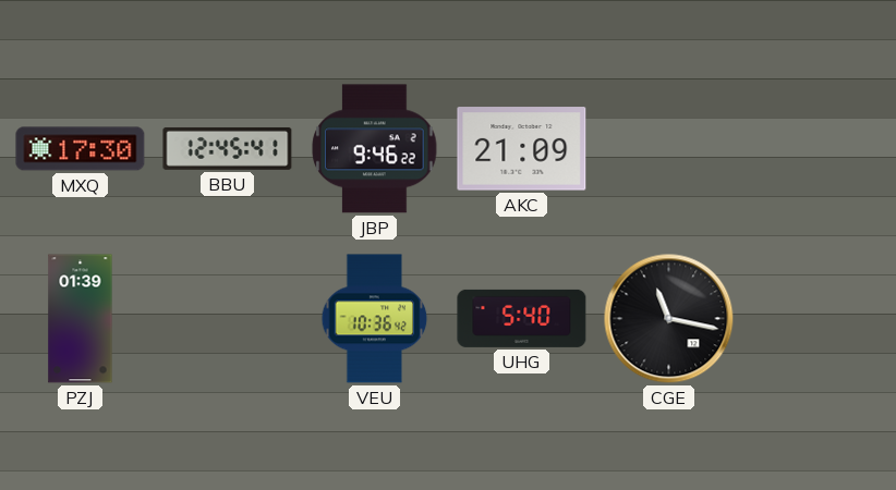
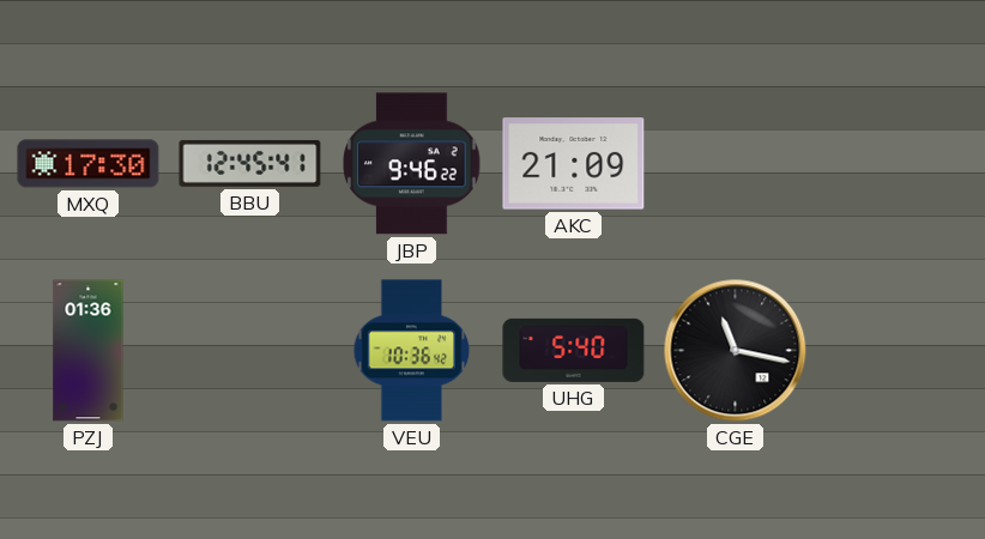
PZJ: 01:39 -> 01:36
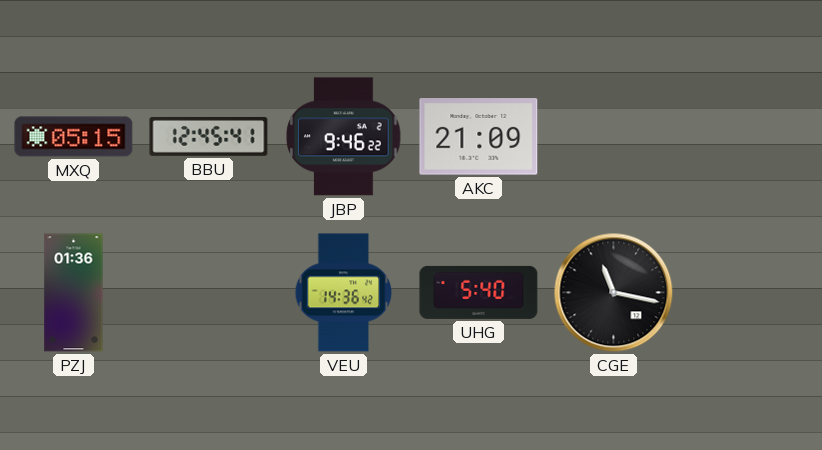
MXQ: 17:30 -> 05:15
VEU: 10:36 -> 14:36
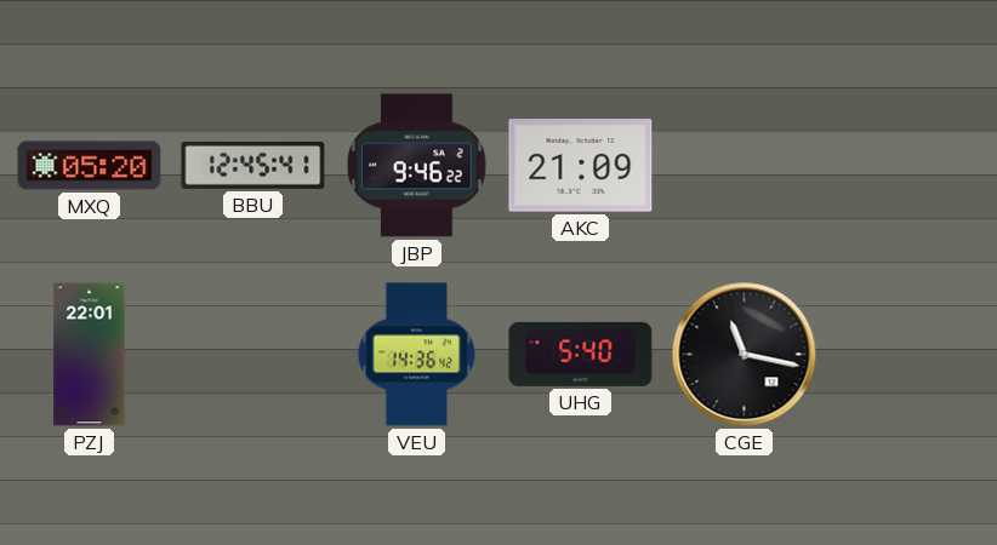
MXQ: 05:15 -> 05:20
PZJ: 01:36 -> 22:01
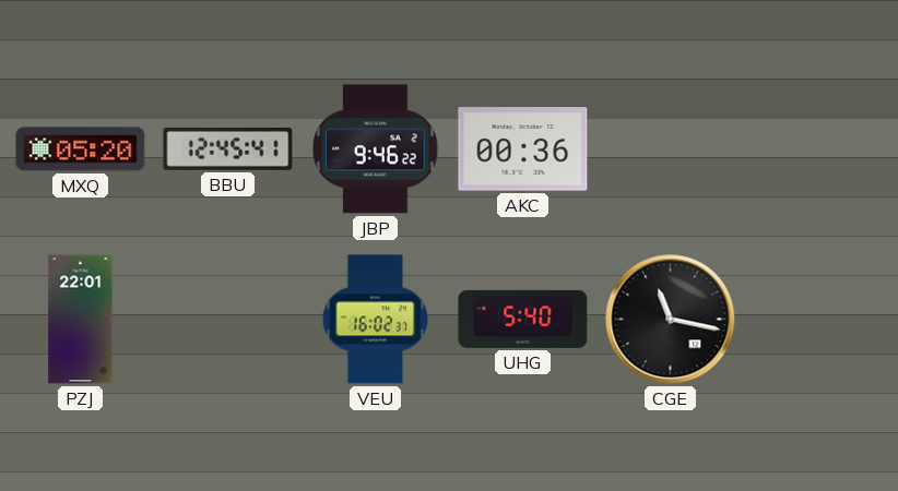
AKC: 21:09 -> 00:36
VEU: 14:36 -> 16:02
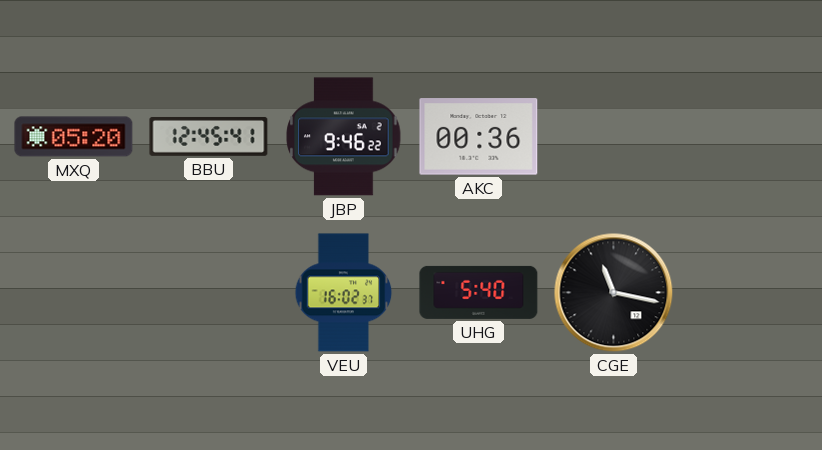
PZJ: 22:01 -> none
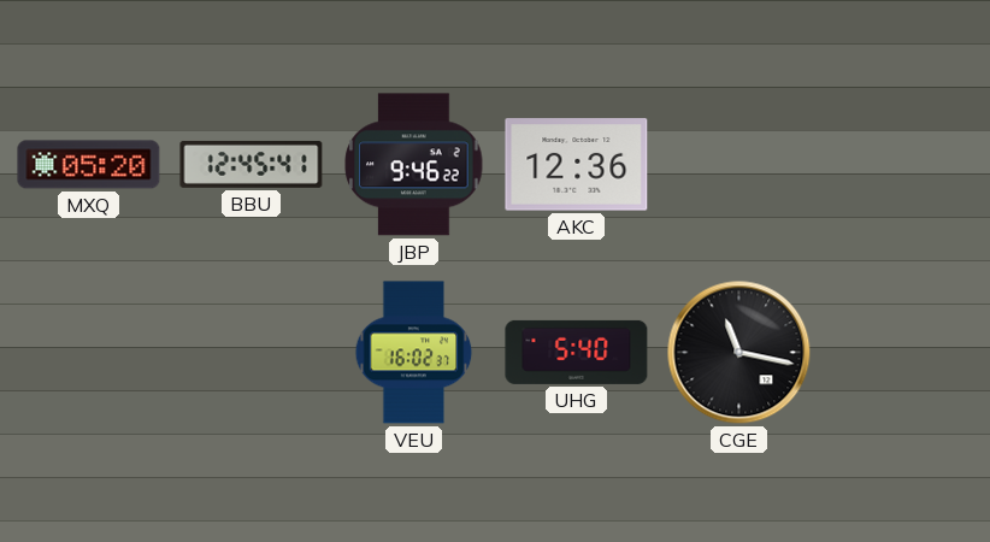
AKC: 00:36 -> 12:36
